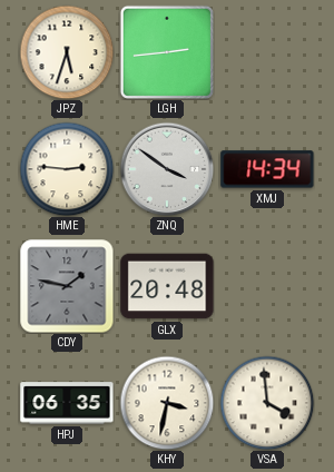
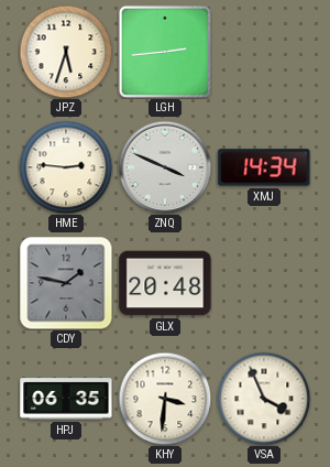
ZNQ: 3:51 -> 3:49
KHY: 3:32 -> 3:31
VSA: 3:59 -> 3:56
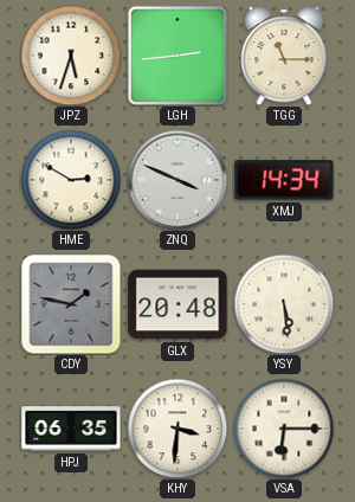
TGG: none -> 11:15
HME: 2:46 -> 2:50
YSY: none -> 5:29
VSA: 3:56 -> 6:15
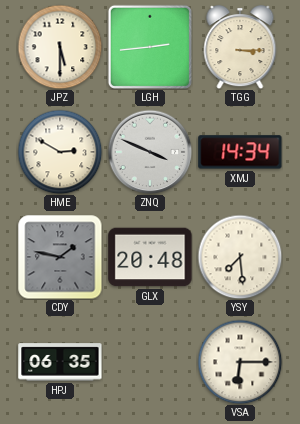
JPZ: 5:33 -> 5:30
TGG: 11:15 -> 3:15
YSY: 5:29 -> 7:29
KHY: 3:31 -> none
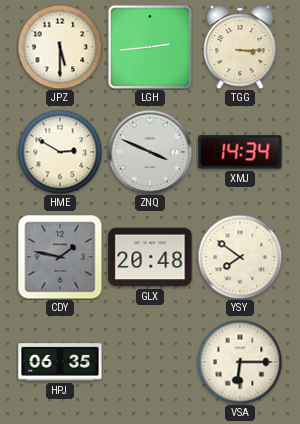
YSY: 7:29 -> 7:51
